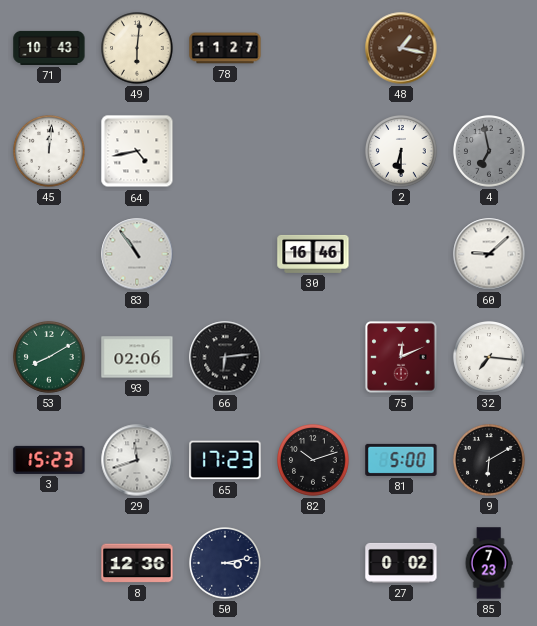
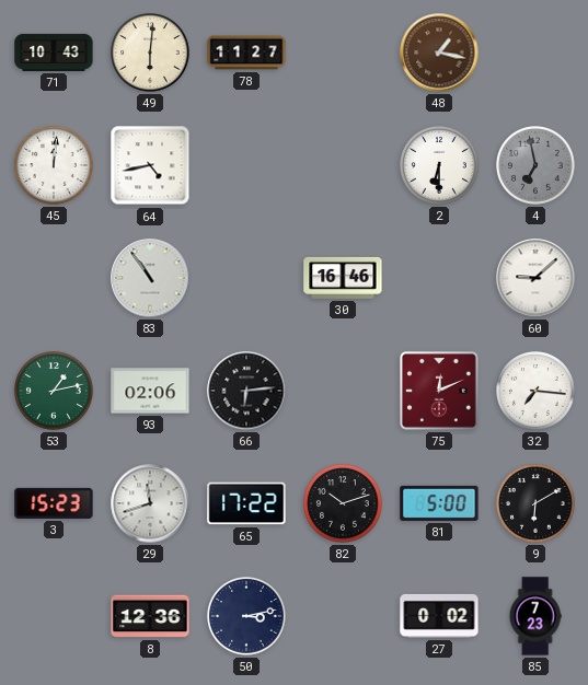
53: 8:10 -> 1:13
65: 17:23 -> 17:22
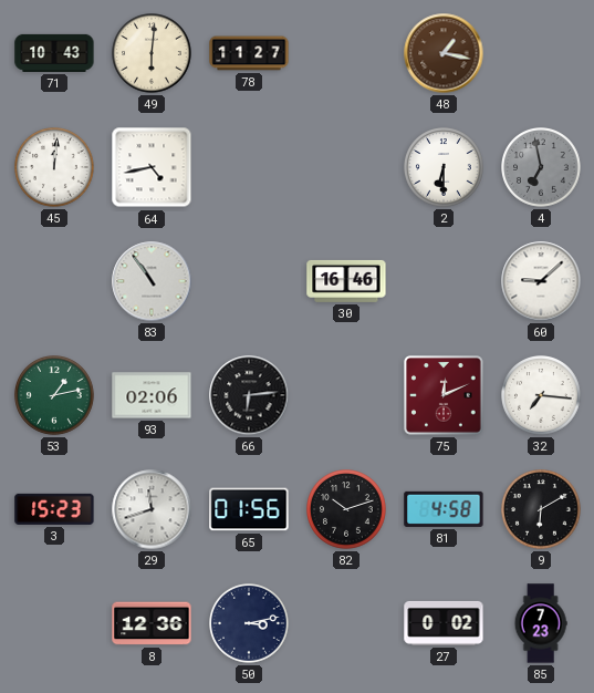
65: 17:22 -> 01:56
81: 5:00 -> 4:58
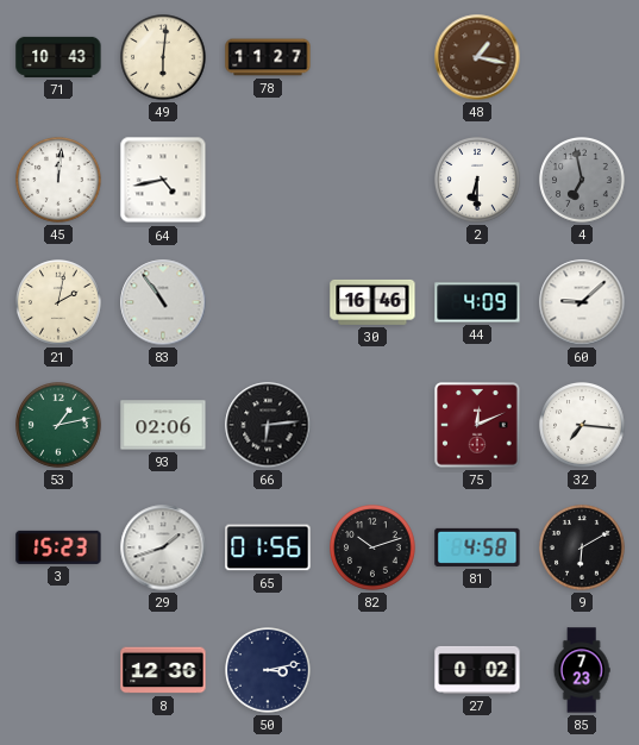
21: none -> 2:02
44: none -> 4:09
29: 11:42 -> 1:42
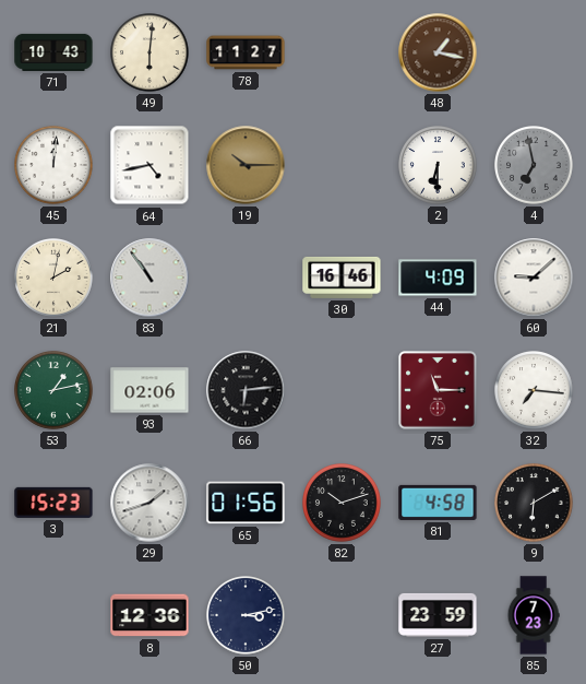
19: none -> 10:15
75: 12:11 -> 11:15
27: 0:02 -> 23:59
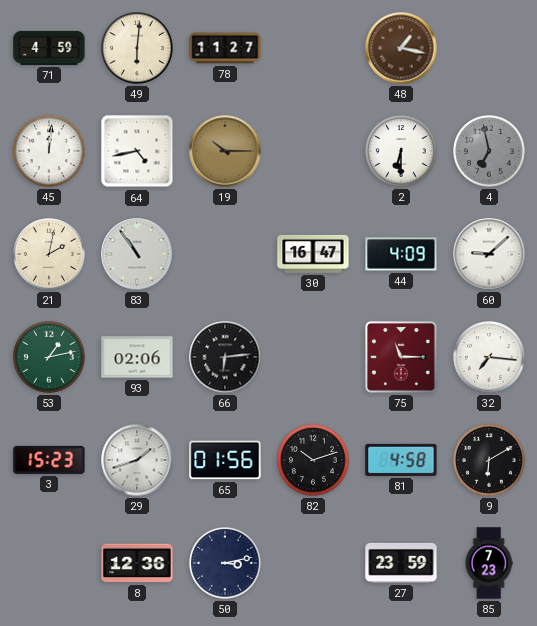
71: 10:43 -> 4:59
30: 16:46 -> 16:47
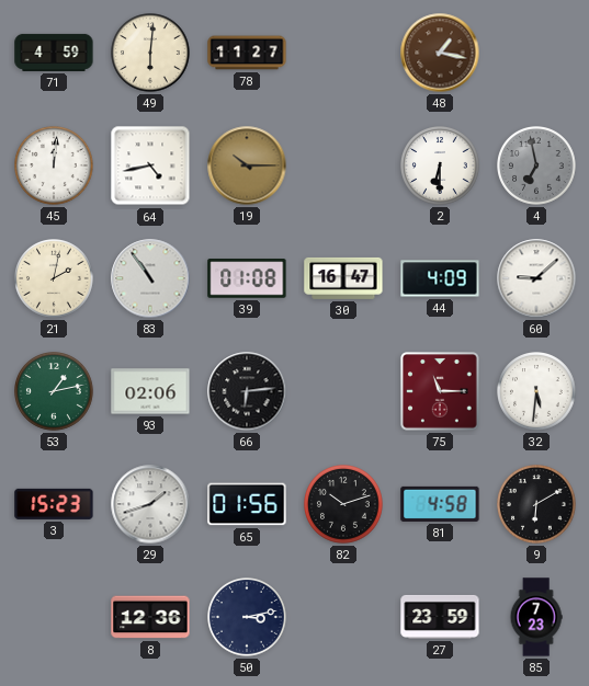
39: none -> 01:08
32: 7:16 -> 5:31
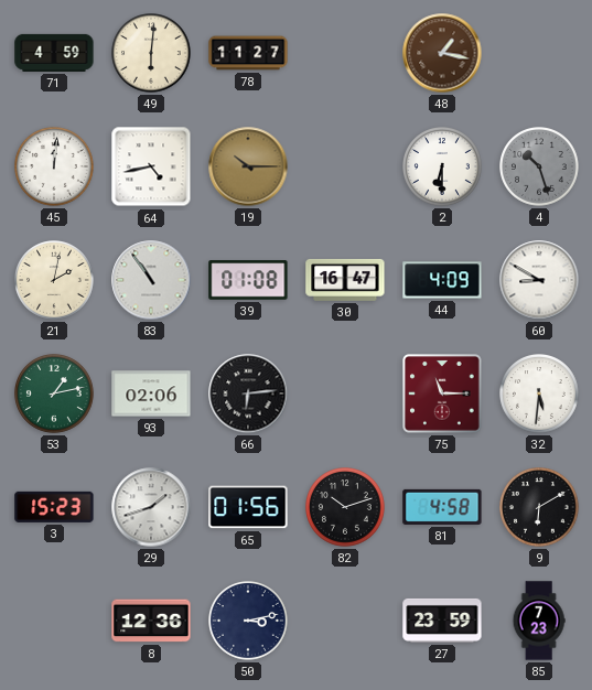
4: 6:58 -> 10:27
60: 9:08 -> 8:50
